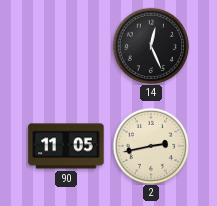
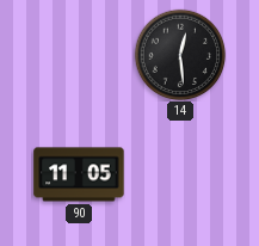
14: 12:26 -> 12:29
2: 2:43 -> none
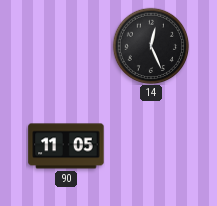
14: 12:29 -> 12:26
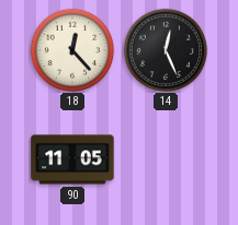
18: none -> 12:23
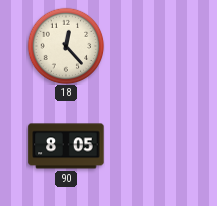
14: 12:26 -> none
90: 11:05 -> 8:05
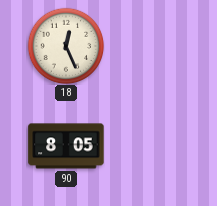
18: 12:23 -> 12:26
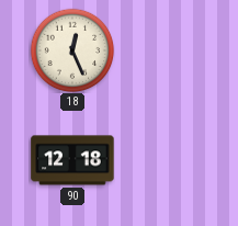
90: 8:05 -> 12:18
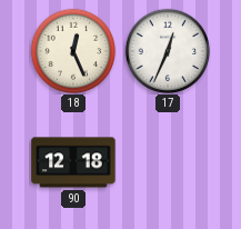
17: none -> 12:34
